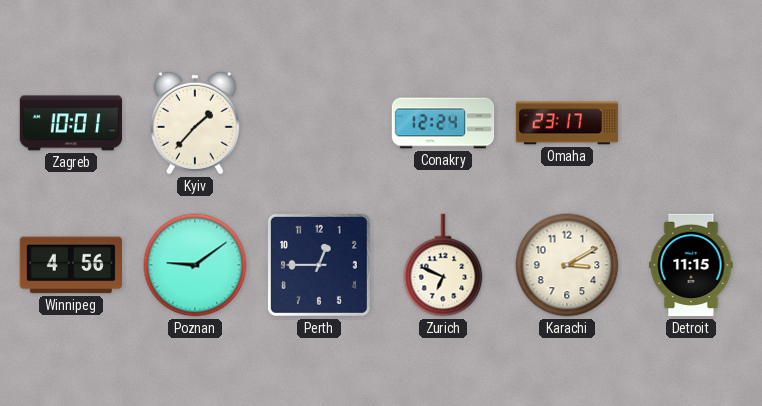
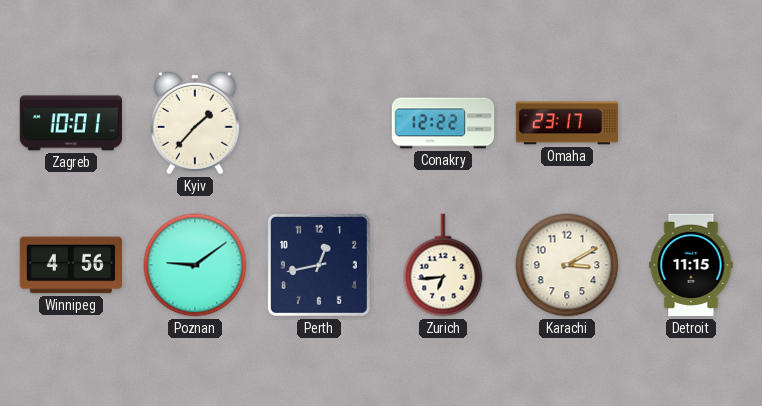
Conakry: 12:24 -> 12:22
Perth: 12:45 -> 12:43
Zurich: 6:49 -> 6:44
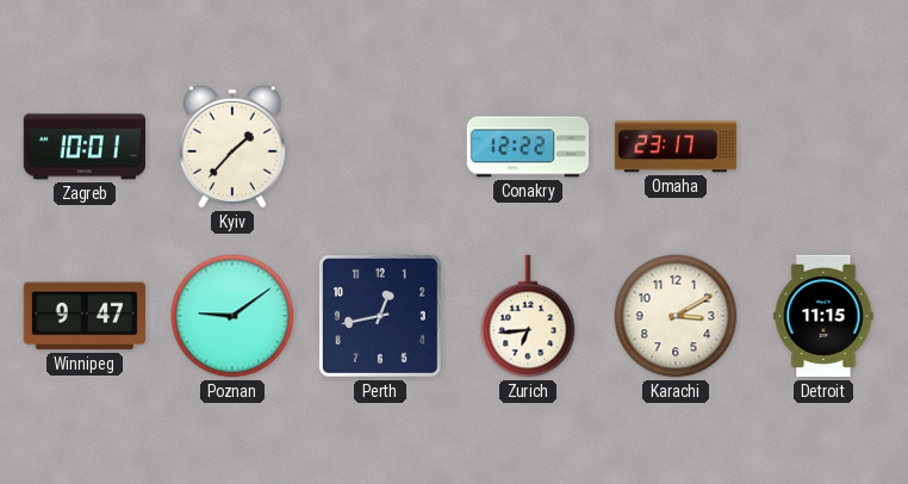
Winnipeg: 4:56 -> 9:47
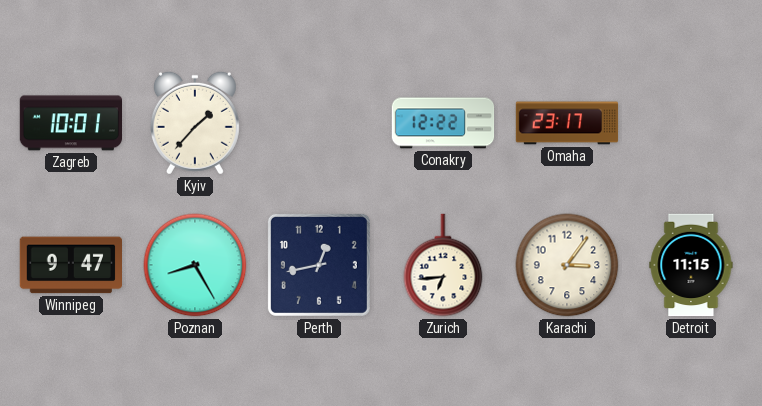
Poznan: 9:09 -> 8:25
Karachi: 3:10 -> 3:06
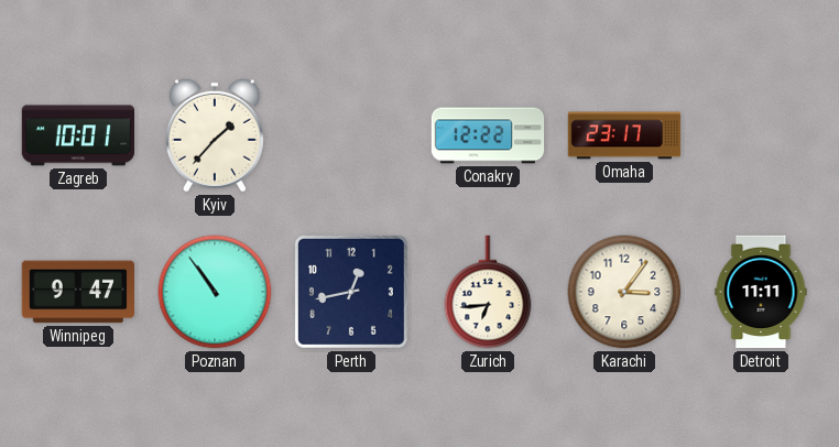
Poznan: 8:25 -> 10:54
Detroit: 11:15 -> 11:11
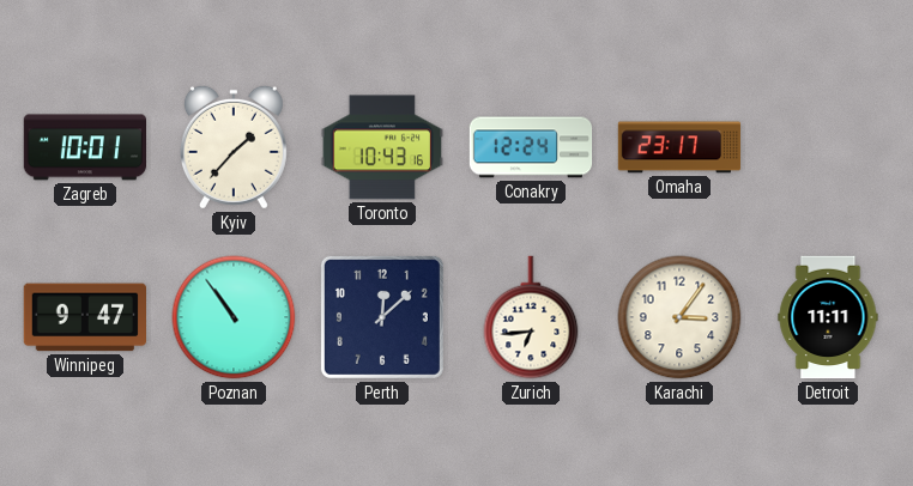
Toronto: none -> 10:43
Conakry: 12:22 -> 12:24
Perth: 12:43 -> 12:08
